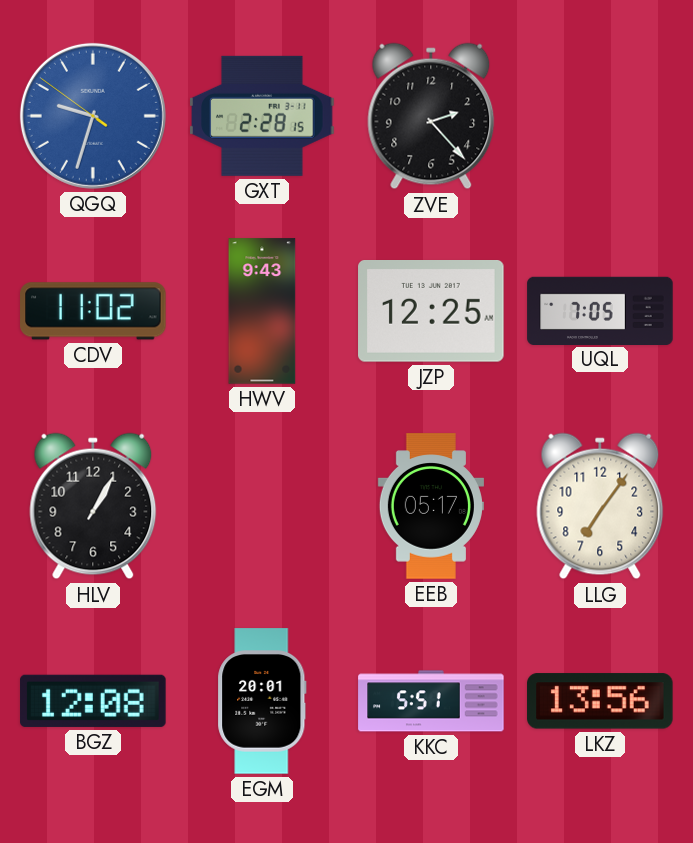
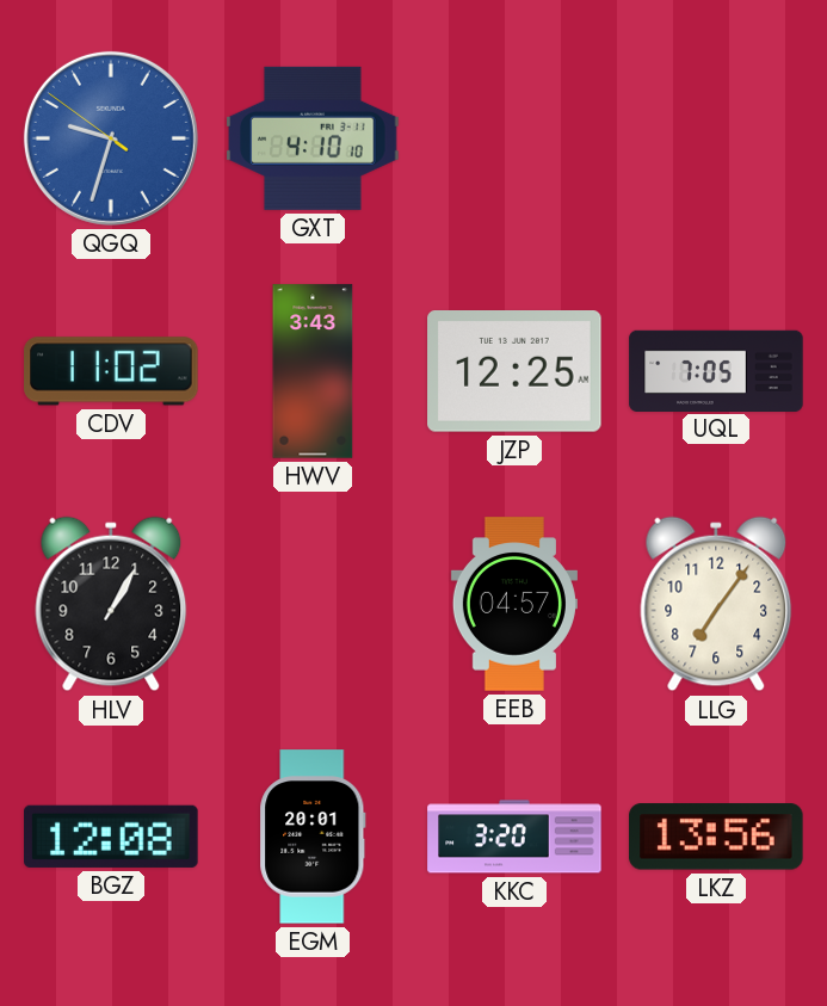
GXT: 2:28 -> 4:10
ZVE: 2:23 -> none
HWV: 9:43 -> 3:43
EEB: 05:17 -> 04:57
KKC: 5:51 -> 3:20
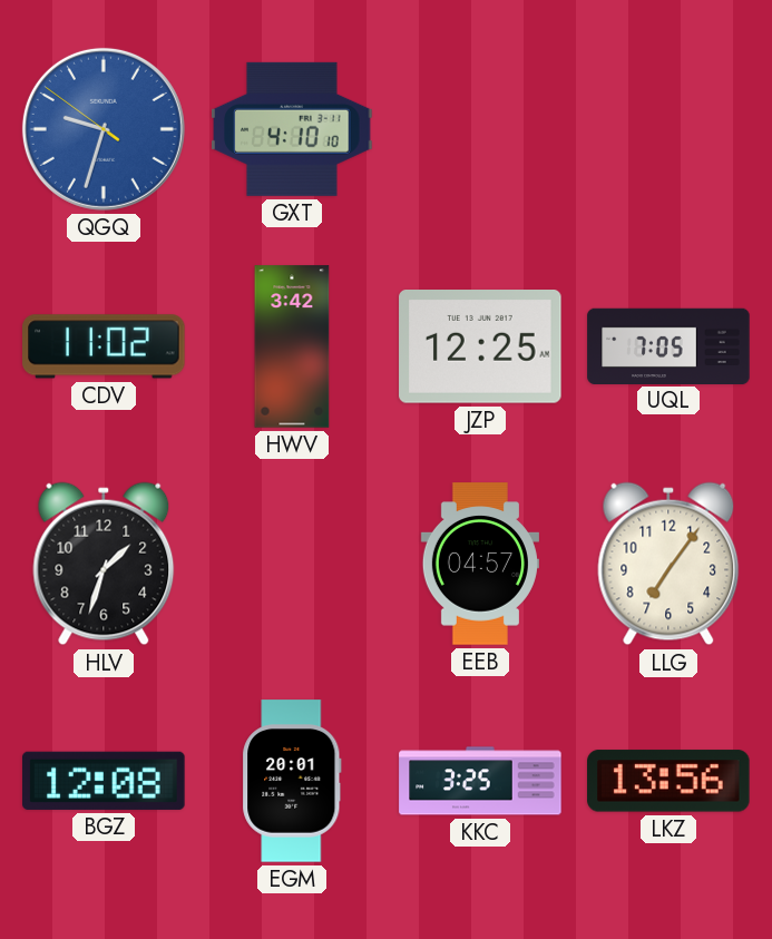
HWV: 3:43 -> 3:42
HLV: 1:05 -> 1:33
KKC: 3:20 -> 3:25
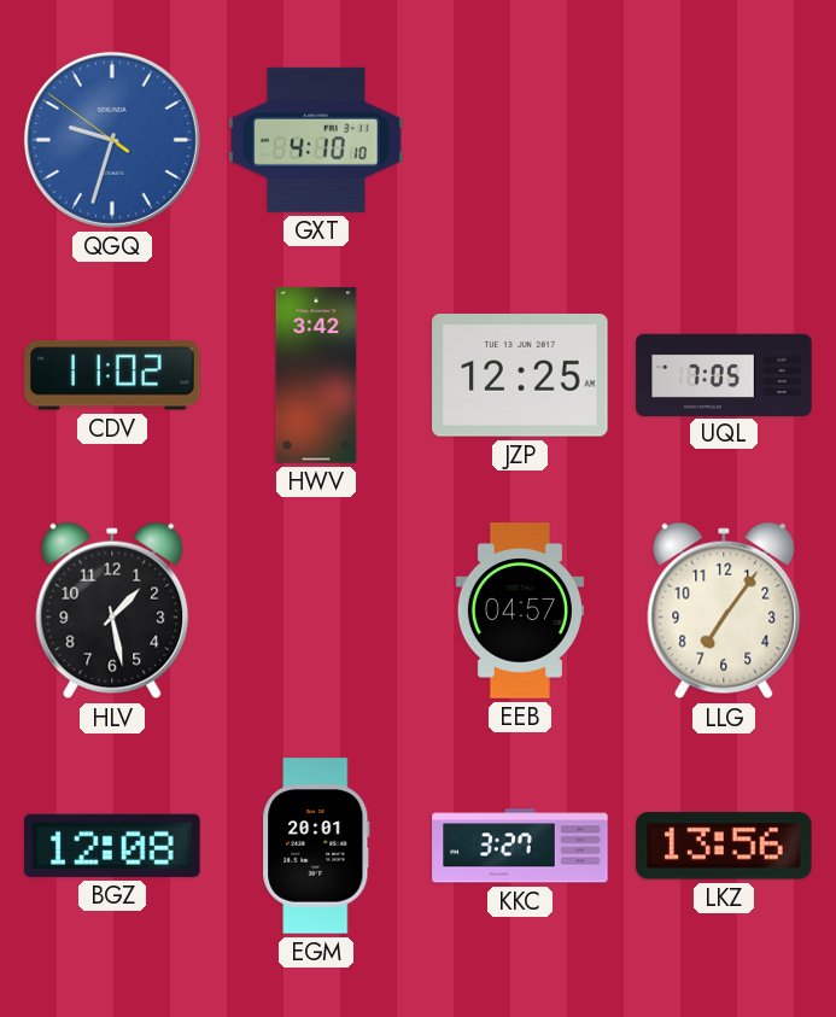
HLV: 1:33 -> 1:28
KKC: 3:25 -> 3:27
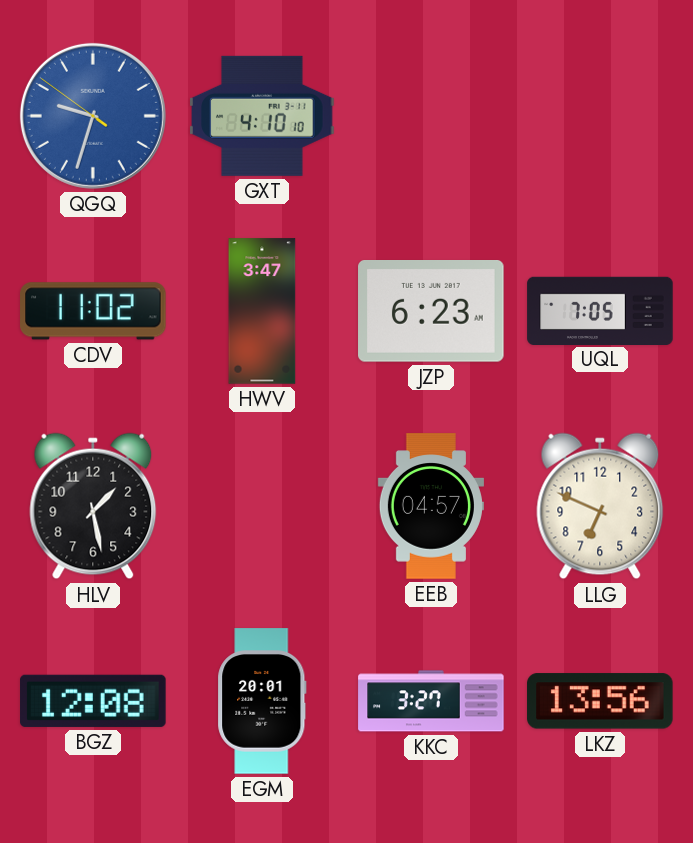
HWV: 3:42 -> 3:47
JZP: 12:25 -> 6:23
LLG: 7:06 -> 6:49
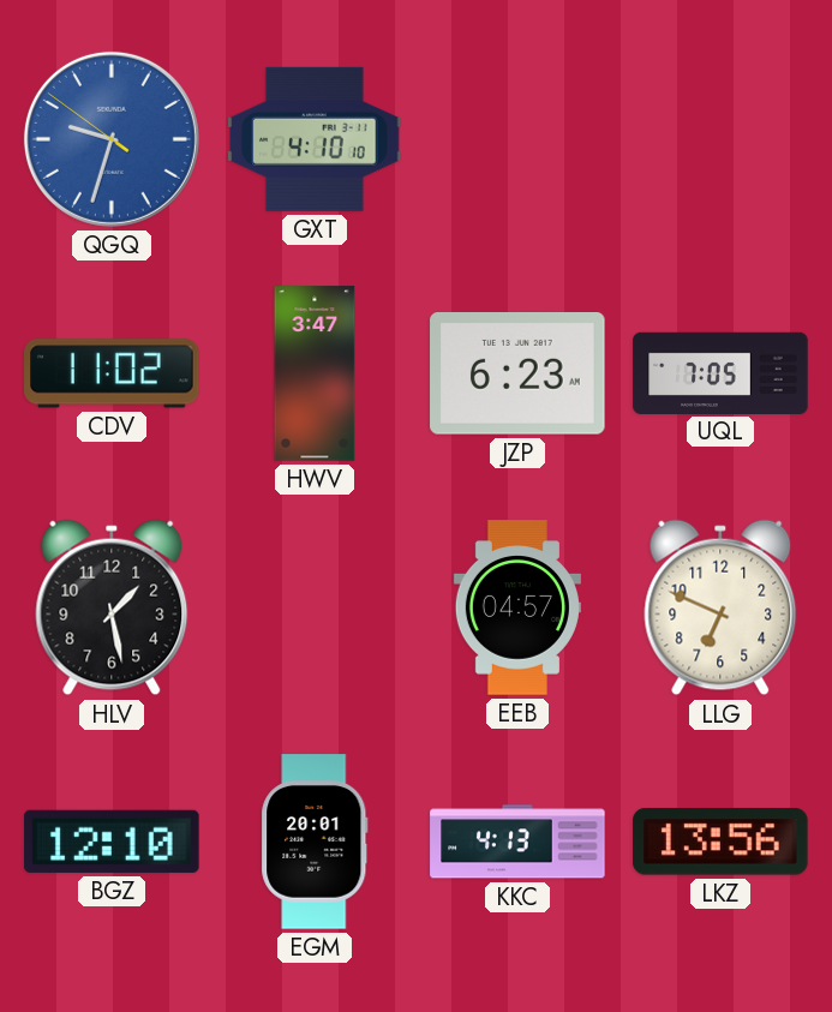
BGZ: 12:08 -> 12:10
KKC: 3:27 -> 4:13
